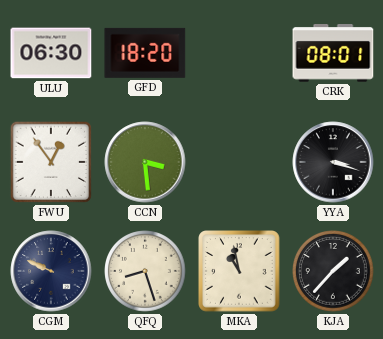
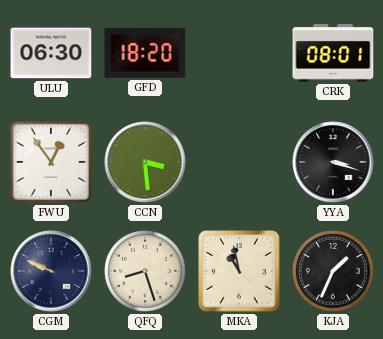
KJA: 1:37 -> 1:34
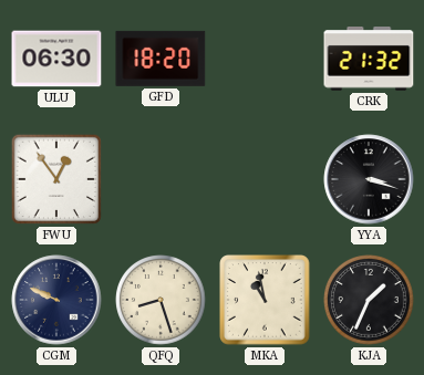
CRK: 08:01 -> 21:32
CCN: 3:29 -> none
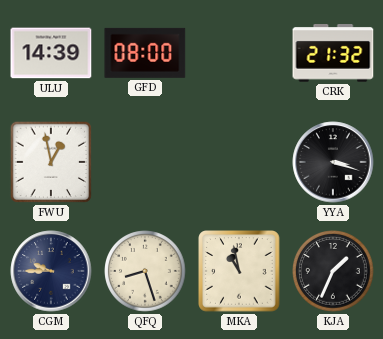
ULU: 06:30 -> 14:39
GFD: 18:20 -> 08:00
FWU: 12:54 -> 12:58
CGM: 9:49 -> 9:45
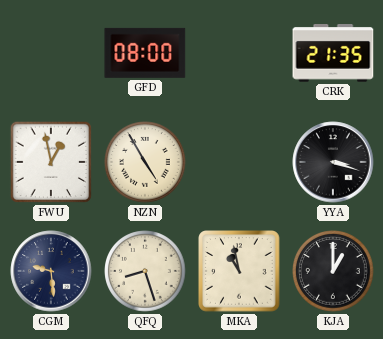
ULU: 14:39 -> none
CRK: 21:32 -> 21:35
NZN: none -> 4:55
CGM: 9:45 -> 9:29
KJA: 1:34 -> 1:00
